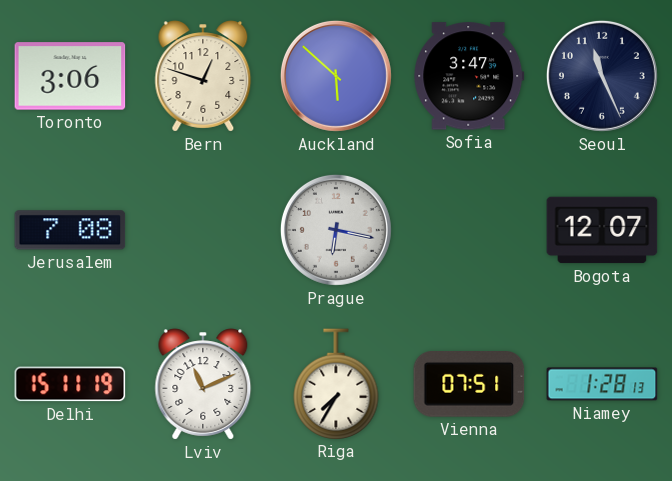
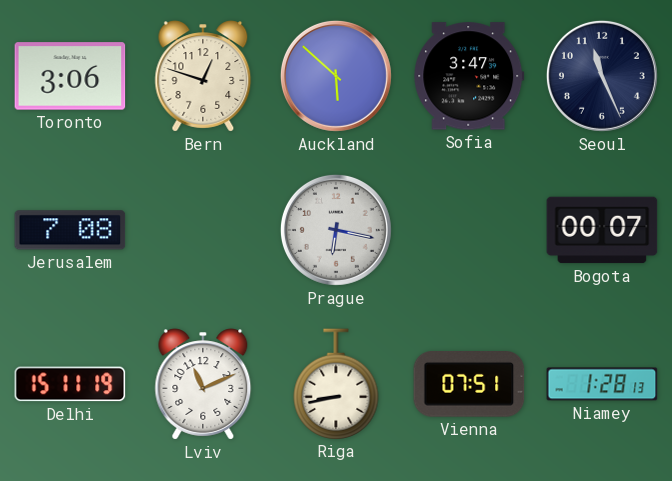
Bogota: 12:07 -> 00:07
Riga: 7:35 -> 8:43
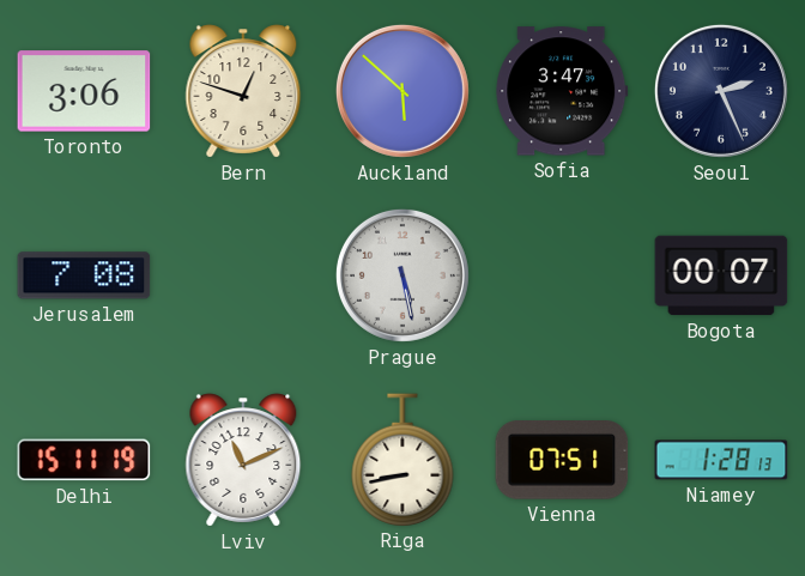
Seoul: 11:26 -> 2:26
Prague: 6:17 -> 5:28
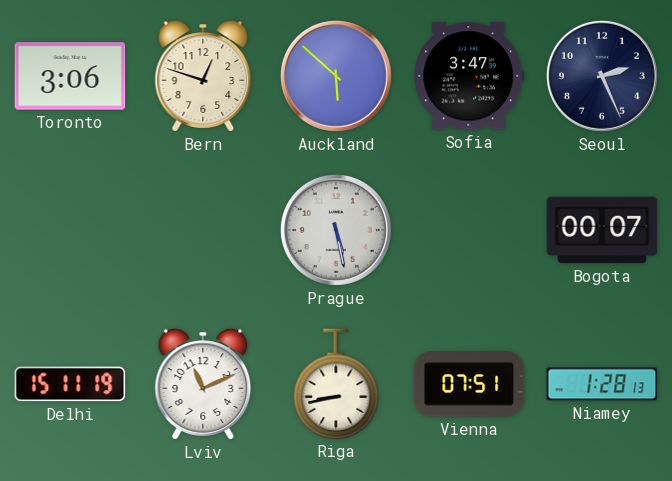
Jerusalem: 7:08 -> none
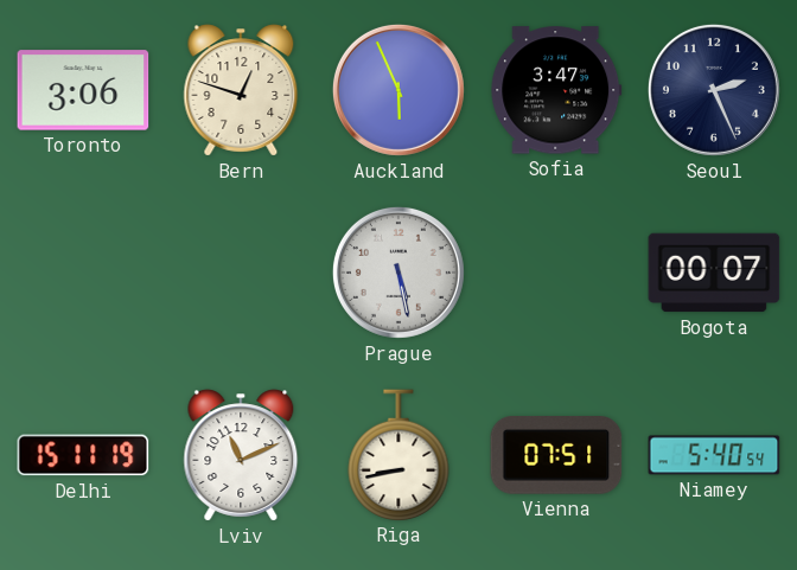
Auckland: 5:52 -> 5:56
Niamey: 1:28 -> 5:40
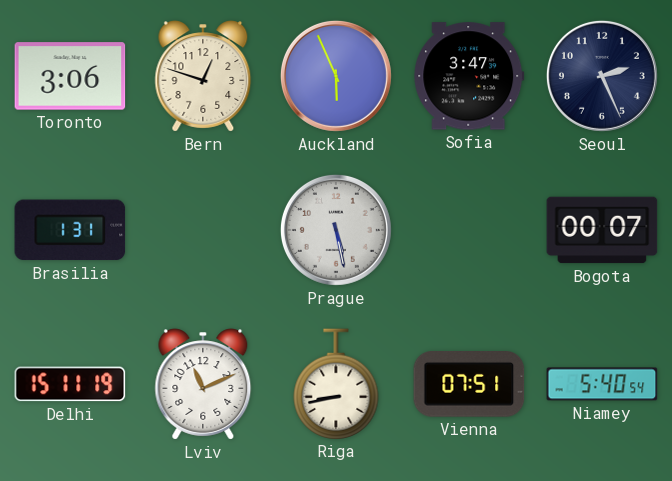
Brasilia: none -> 1:31
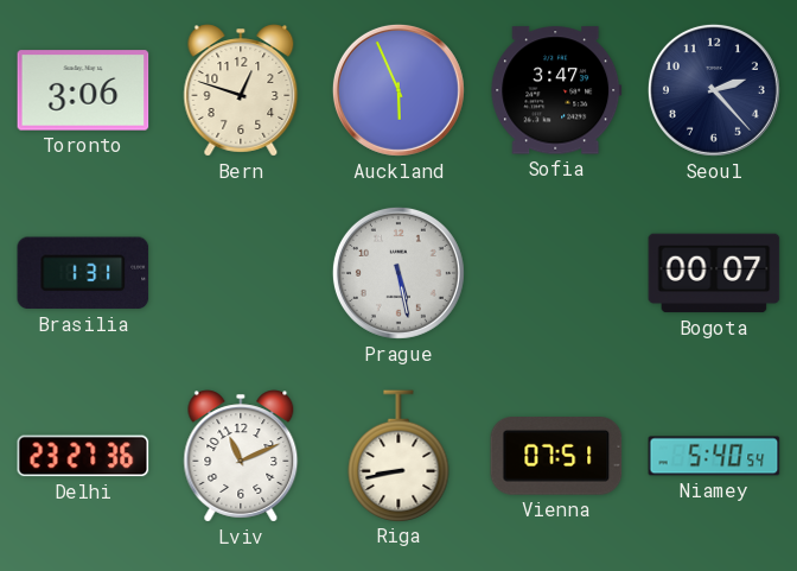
Seoul: 2:26 -> 2:23
Delhi: 15:11 -> 23:27
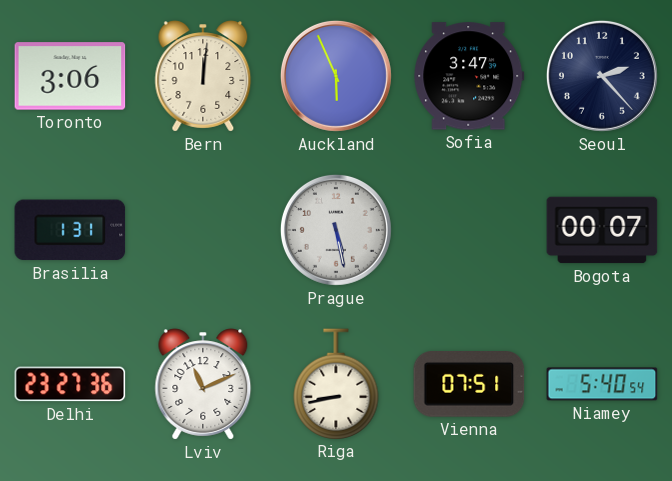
Bern: 12:48 -> 12:01
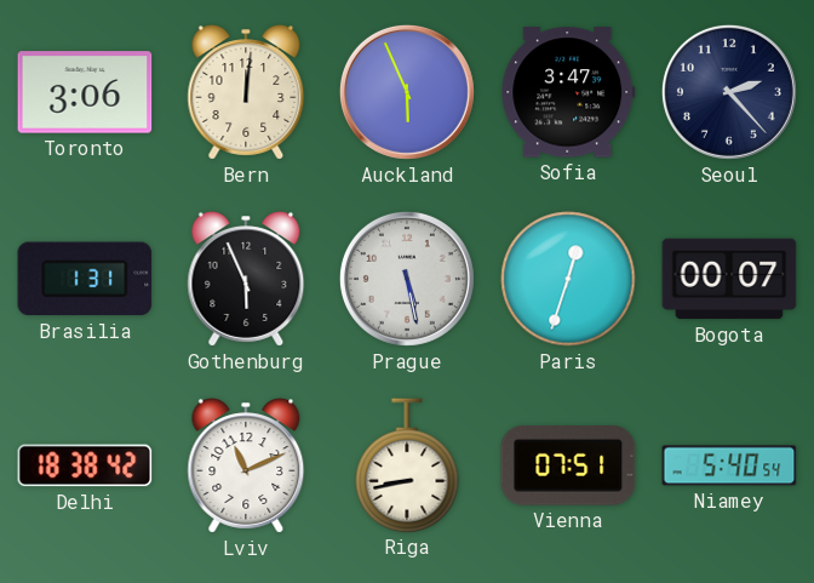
Gothenburg: none -> 5:56
Paris: none -> 12:33
Delhi: 23:27 -> 18:38
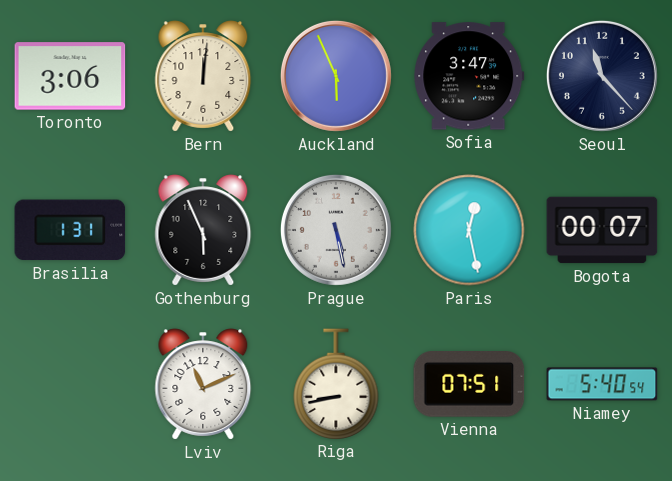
Seoul: 2:23 -> 11:23
Paris: 12:33 -> 12:28
Delhi: 18:38 -> none
